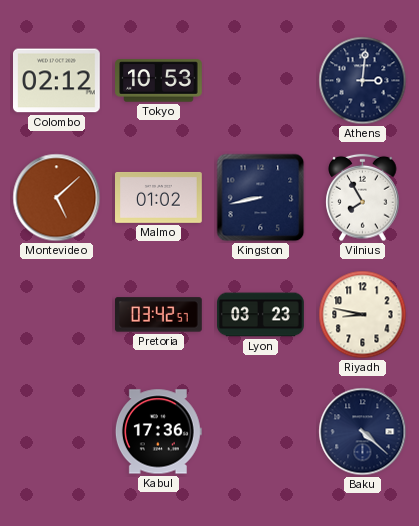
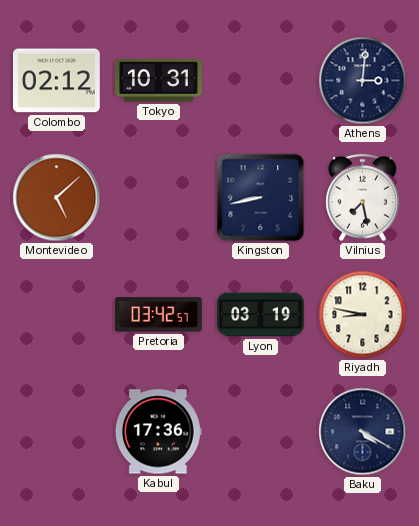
Tokyo: 10:53 -> 10:31
Malmo: 01:02 -> none
Vilnius: 7:55 -> 7:28
Lyon: 03:23 -> 03:19
Baku: 4:22 -> 4:20
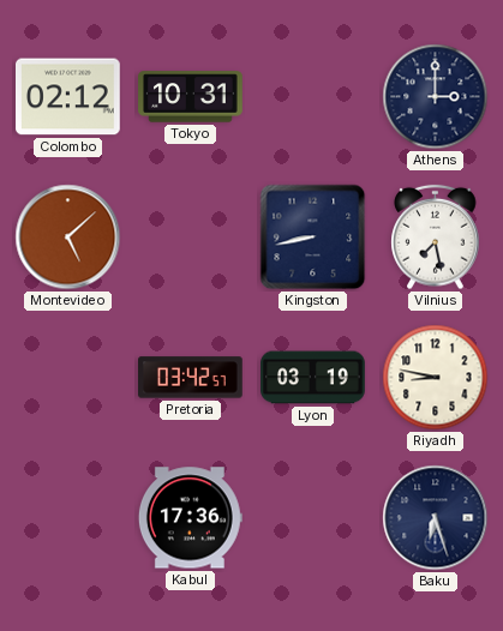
Athens: 3:01 -> 3:00
Baku: 4:20 -> 6:27
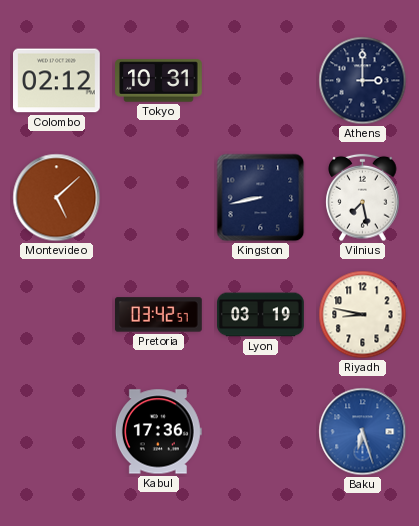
Baku dial: navy -> blue
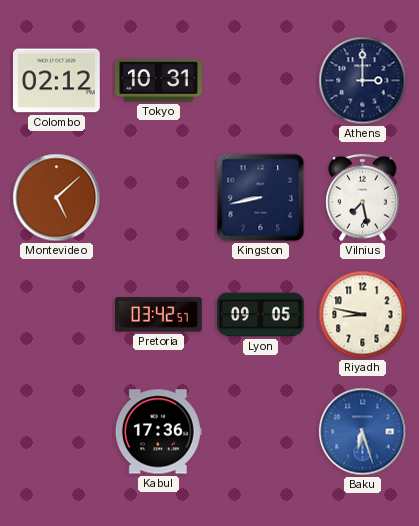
Lyon: 03:19 -> 09:05
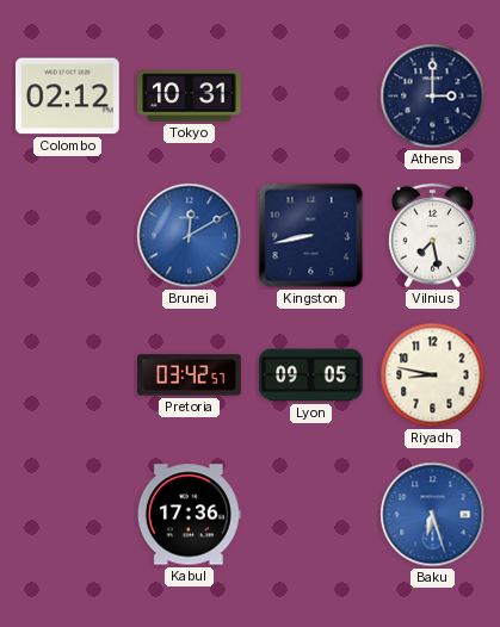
Montevideo: 5:08 -> none
Brunei: none -> 12:10
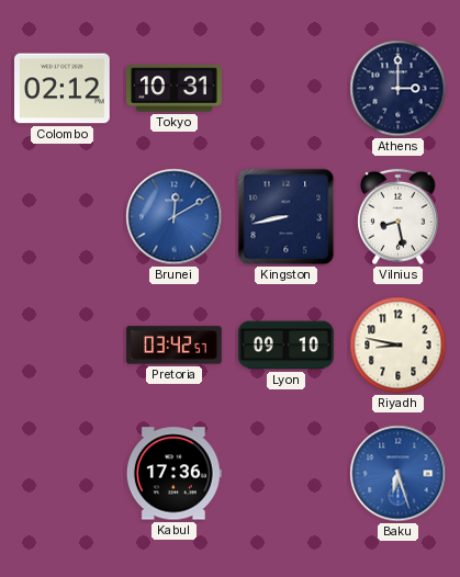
Vilnius: 7:28 -> 8:28
Lyon: 09:05 -> 09:10
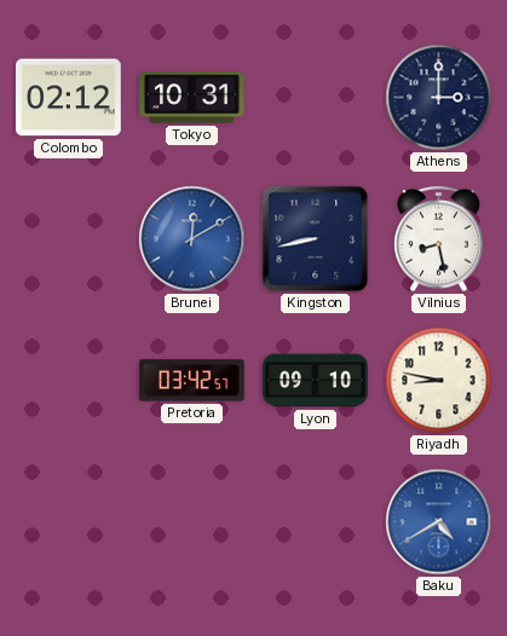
Kabul: 17:36 -> none
Baku: 6:27 -> 4:40
